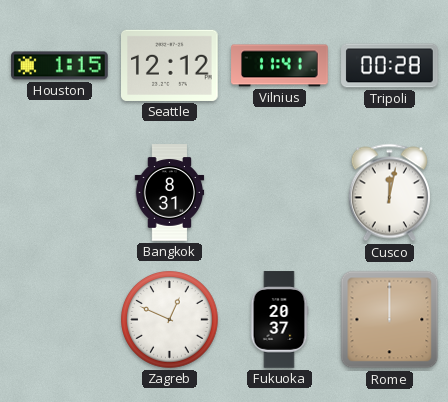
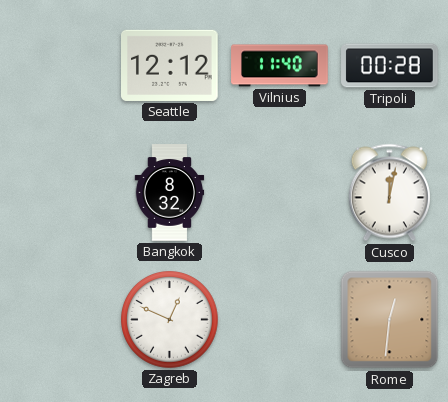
Houston: 1:15 -> none
Vilnius: 11:41 -> 11:40
Bangkok: 8:31 -> 8:32
Fukuoka: 20:37 -> none
Rome: 12:00 -> 12:31
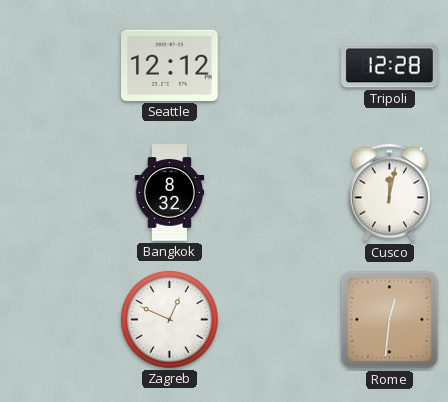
Vilnius: 11:40 -> none
Tripoli: 00:28 -> 12:28
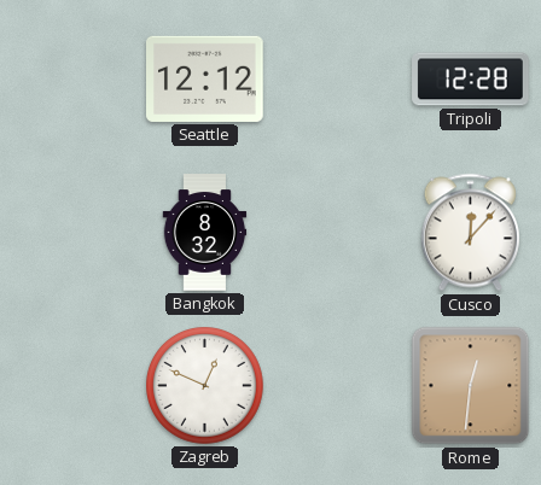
Cusco: 12:02 -> 12:07
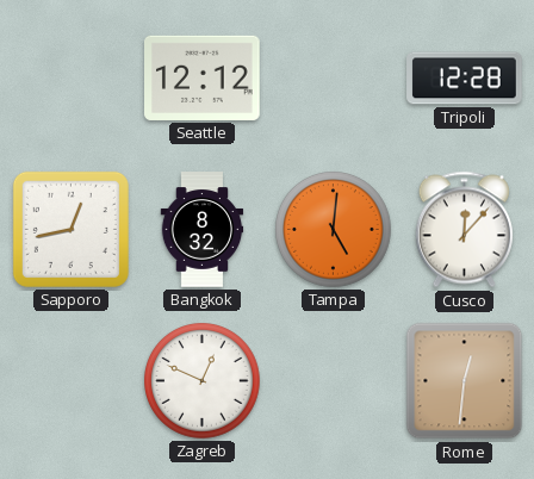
Sapporo: none -> 12:43
Tampa: none -> 5:01
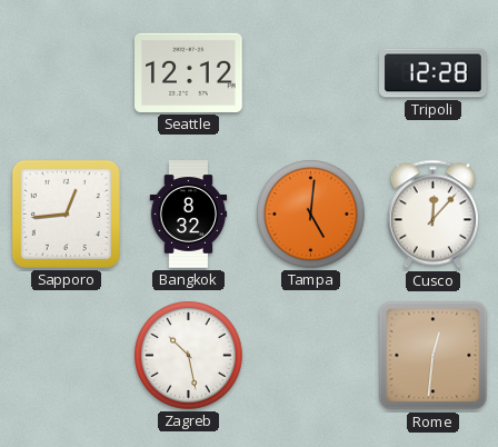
Sapporo: 12:43 -> 12:44
Zagreb: 12:49 -> 10:28
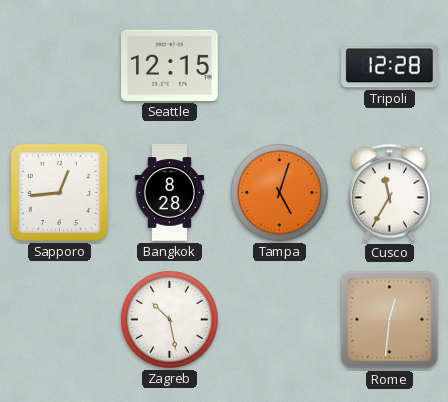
Seattle: 12:12 -> 12:15
Bangkok: 8:32 -> 8:28
Tampa: 5:01 -> 5:03
Cusco: 12:07 -> 11:35
